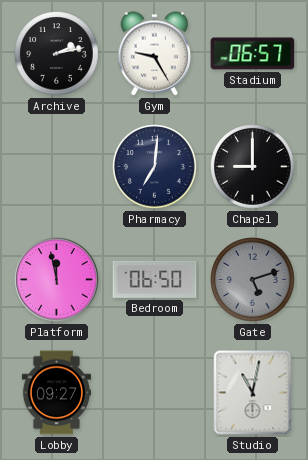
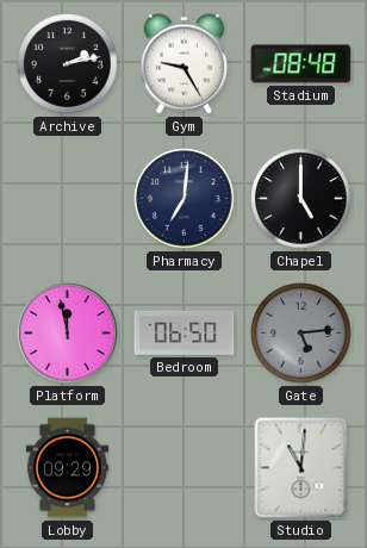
Stadium: 06:57 -> 08:48
Chapel: 9:00 -> 5:00
Gate: 5:12 -> 5:14
Lobby: 09:27 -> 09:29
Studio: 11:02 -> 11:01
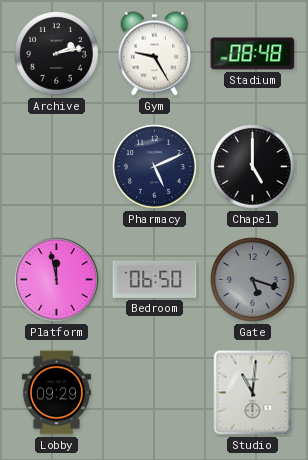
Pharmacy: 7:01 -> 5:11
Gate: 5:14 -> 5:18
